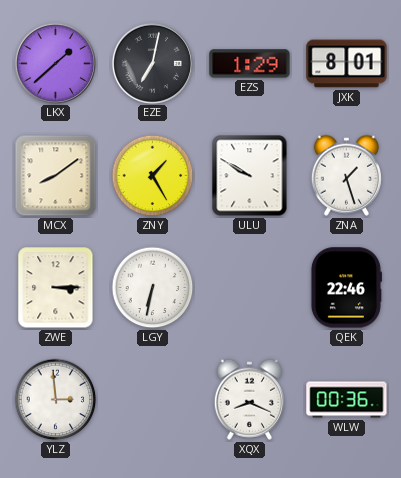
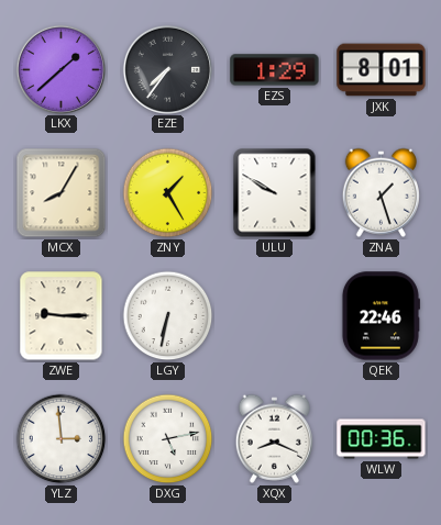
EZE: 7:02 -> 7:36
MCX: 8:09 -> 8:05
ZWE: 3:15 -> 9:15
DXG: none -> 5:13
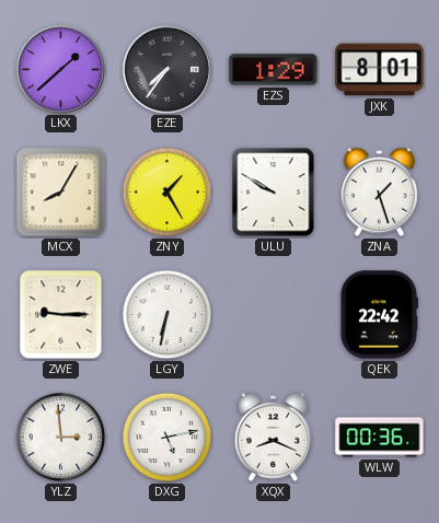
QEK: 22:46 -> 22:42
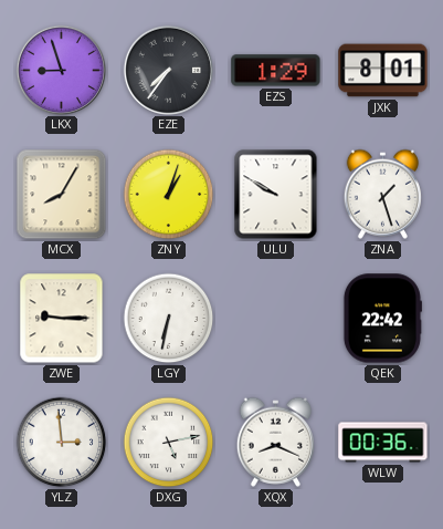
LKX: 1:38 -> 8:57
ZNY: 1:25 -> 1:03
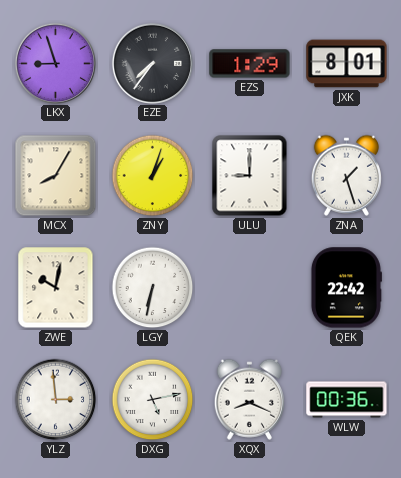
ULU: 9:50 -> 9:00
ZWE: 9:15 -> 10:02
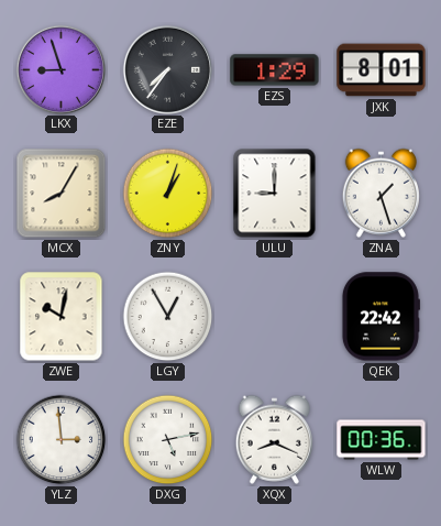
LGY: 6:32 -> 12:55
